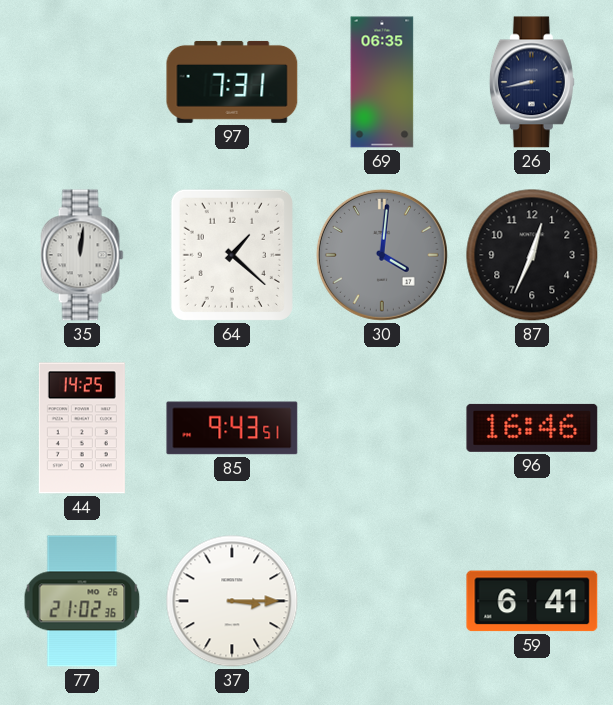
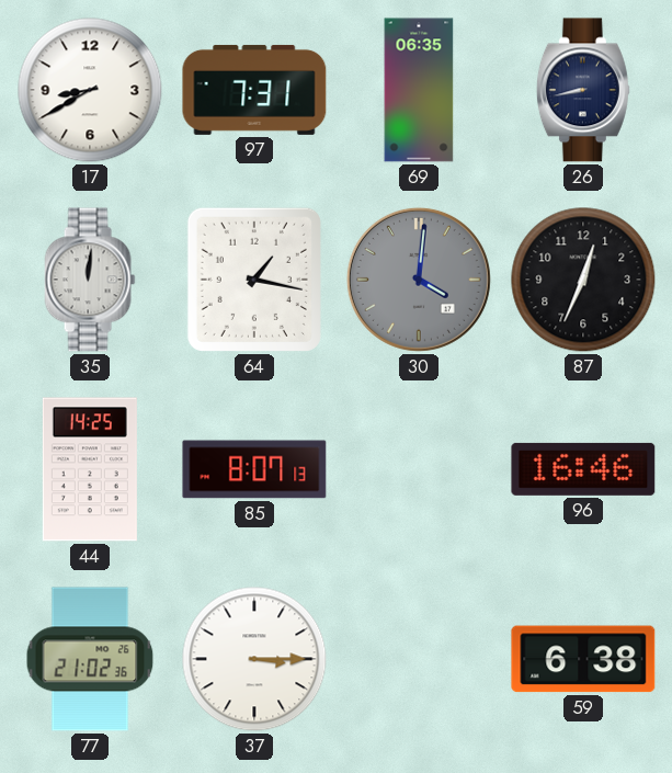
17: none -> 8:40
64: 1:22 -> 1:17
85: 9:43 -> 8:07
59: 6:41 -> 6:38
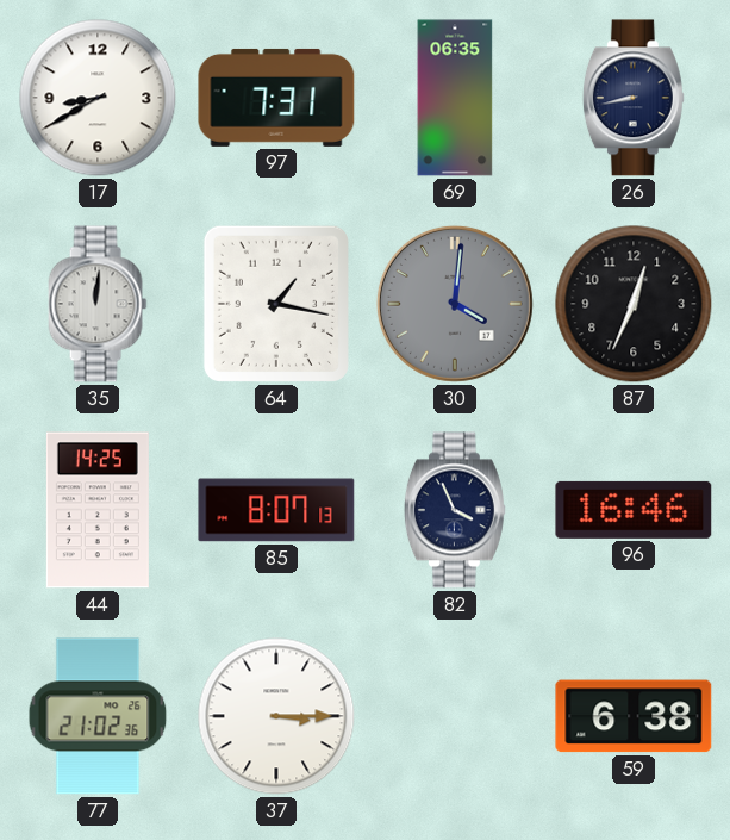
82: none -> 3:56
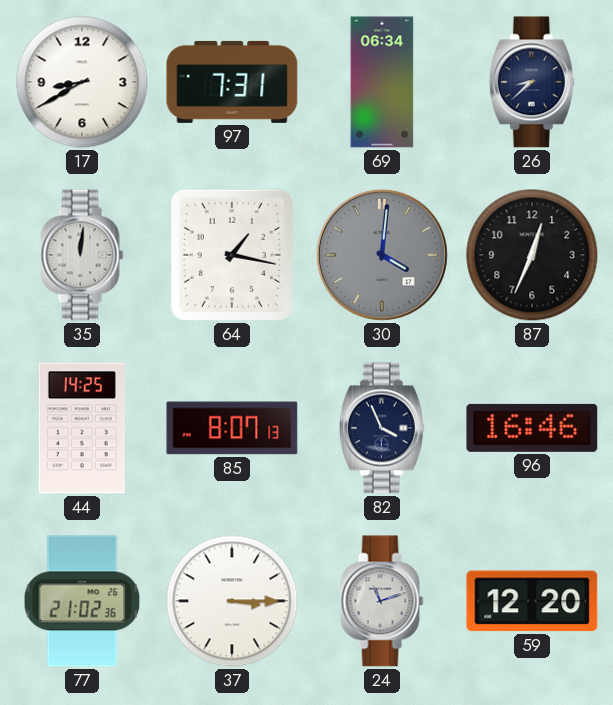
69: 06:35 -> 06:34
26: 8:43 -> 8:38
24: none -> 11:12
59: 6:38 -> 12:20
